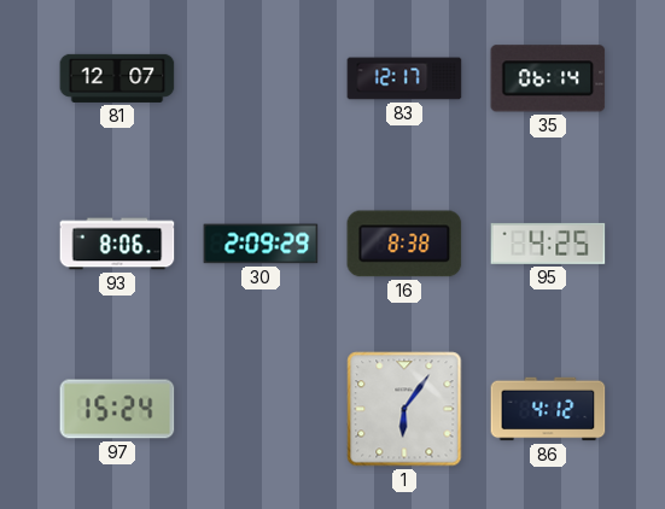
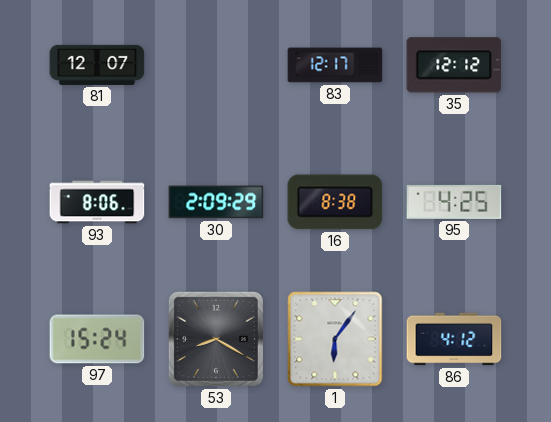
35: 06:14 -> 12:12
53: none -> 8:20
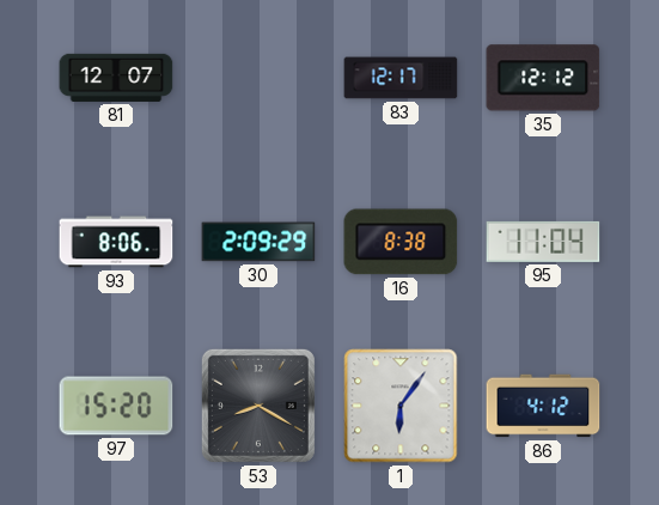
95: 4:25 -> 11:04
97: 15:24 -> 15:20
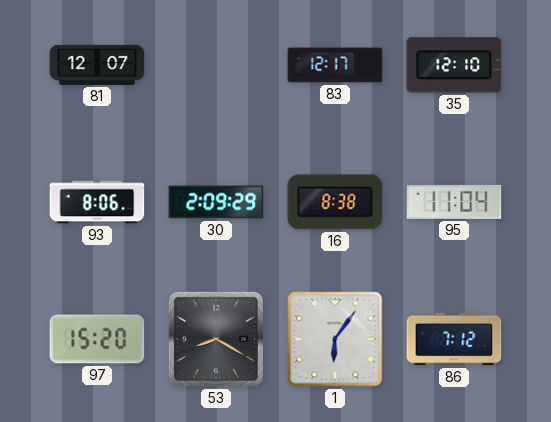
35: 12:12 -> 12:10
86: 4:12 -> 7:12
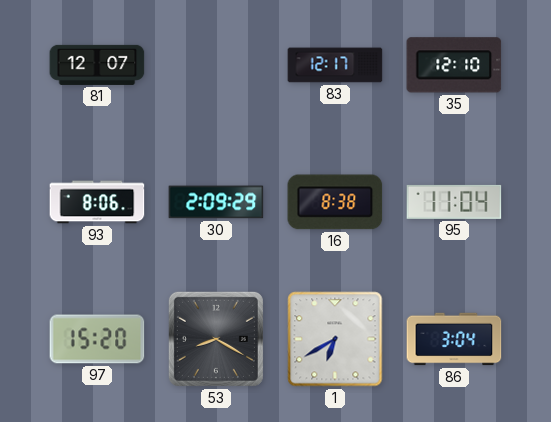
1: 6:06 -> 6:40
86: 7:12 -> 3:04
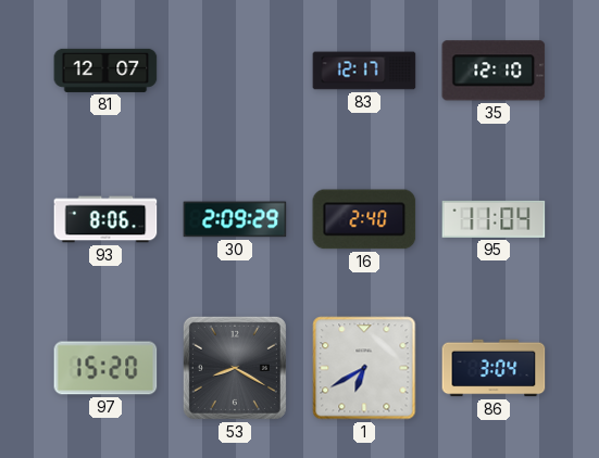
16: 8:38 -> 2:40
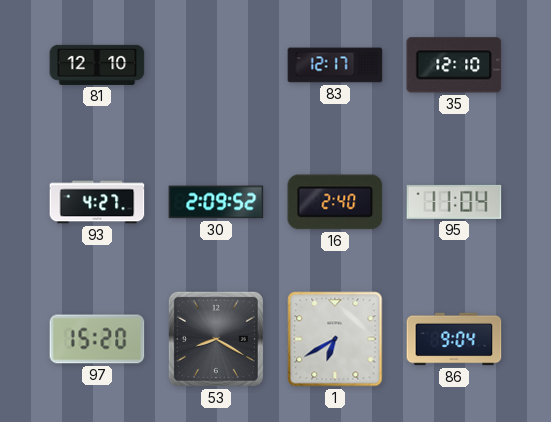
81: 12:07 -> 12:10
93: 8:06 -> 4:27
30: 2:09:29 -> 2:09:52
86: 3:04 -> 9:04
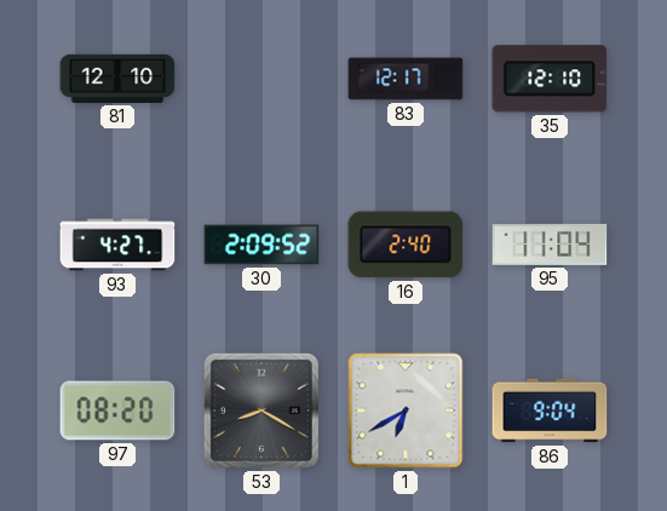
97: 15:20 -> 08:20
